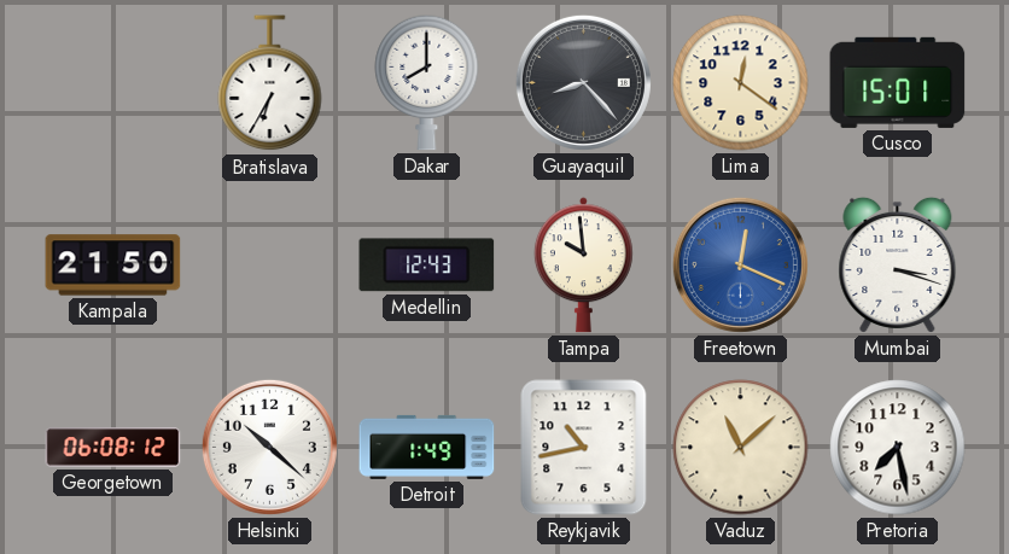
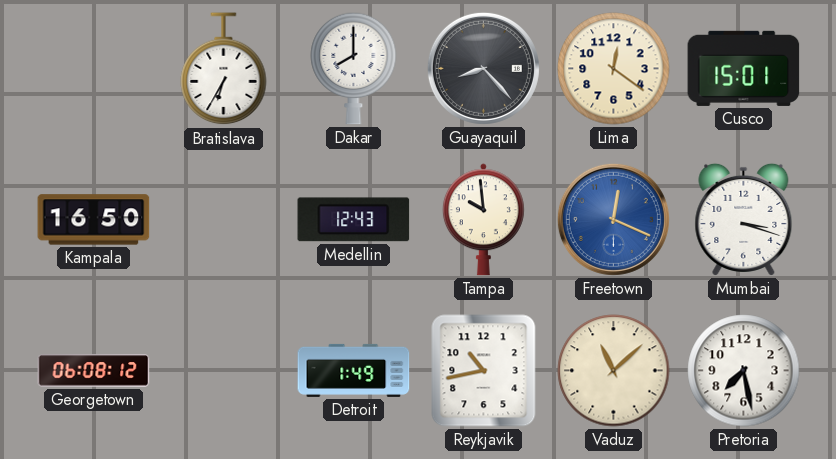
Kampala: 21:50 -> 16:50
Helsinki: 10:22 -> none
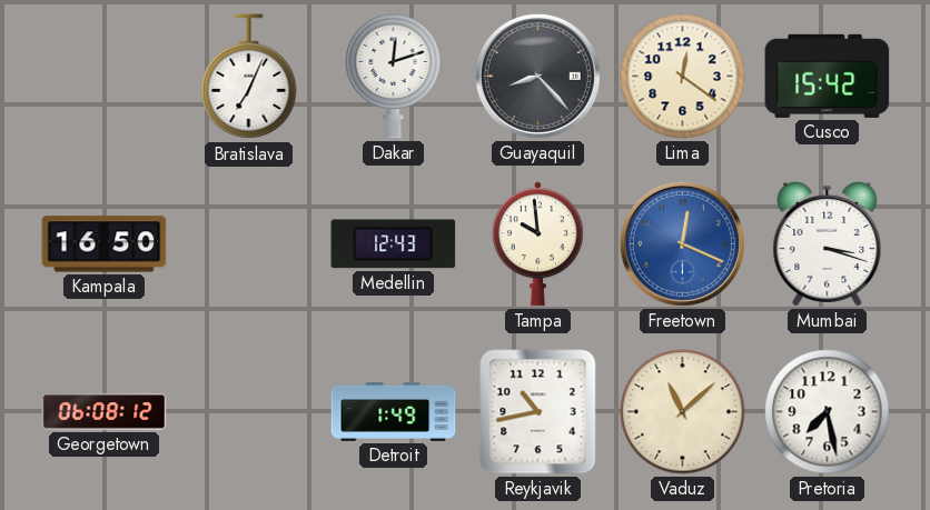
Bratislava: 6:35 -> 7:04
Dakar: 8:00 -> 12:12
Cusco: 15:01 -> 15:42
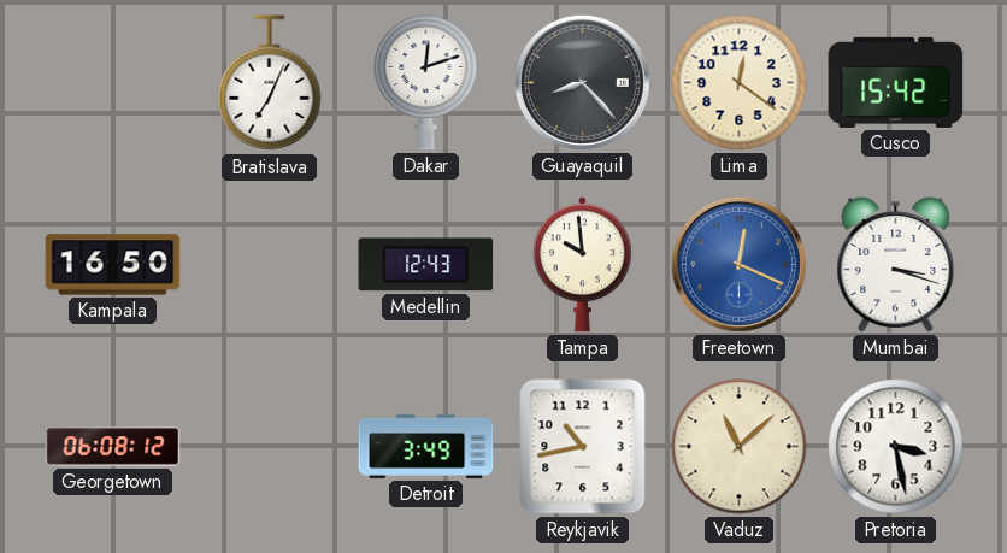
Detroit: 1:49 -> 3:49
Pretoria: 7:28 -> 3:28
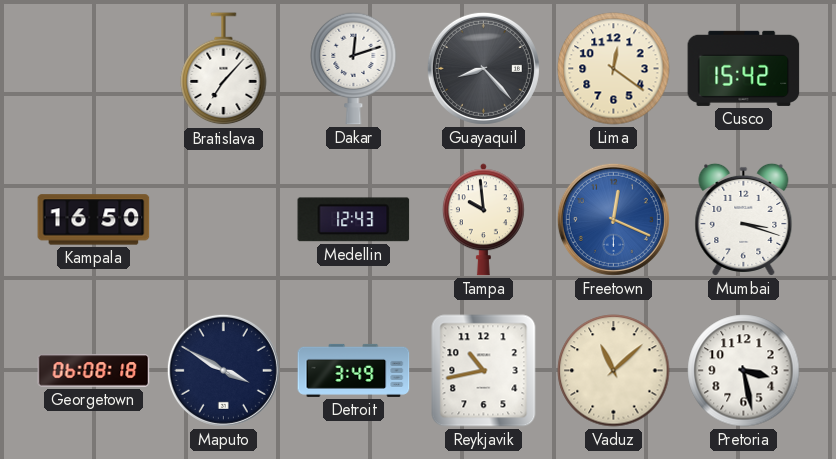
Bratislava: 7:04 -> 7:07
Georgetown: 06:08:12 -> 06:08:18
Maputo: none -> 3:50
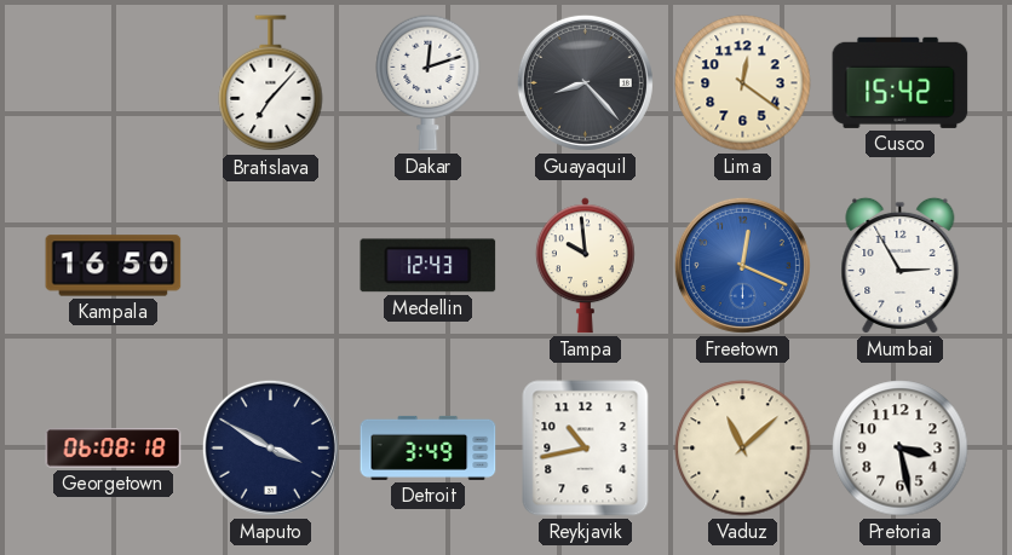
Mumbai: 3:18 -> 2:55
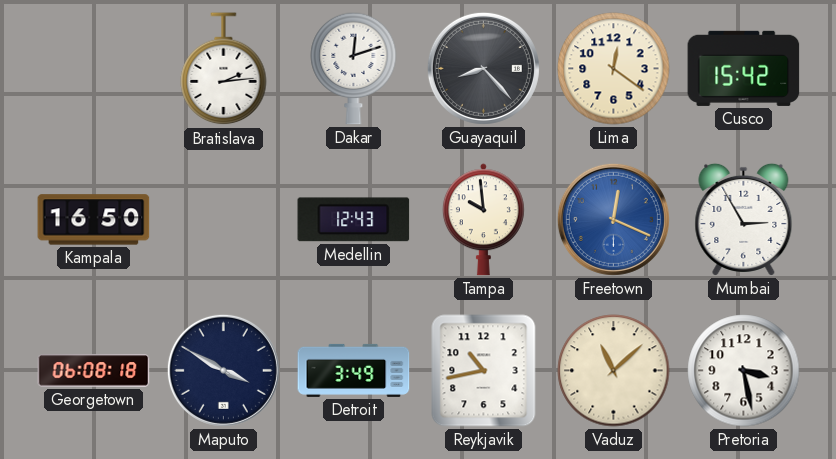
Bratislava: 7:07 -> 2:14
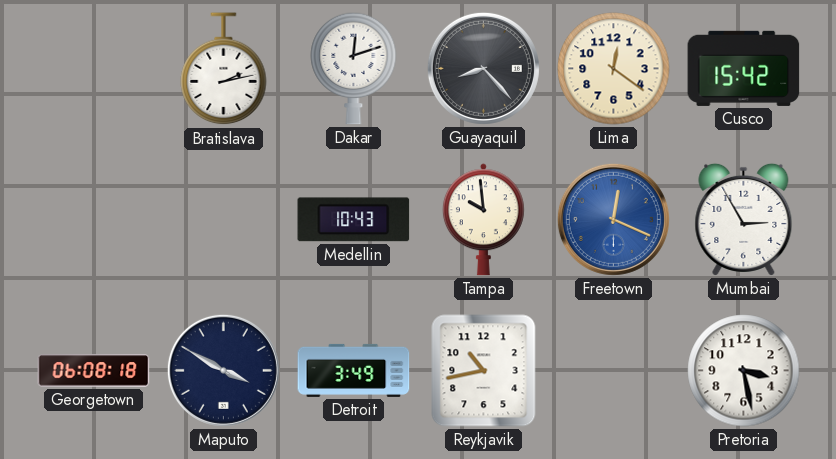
Bratislava: 2:14 -> 2:13
Kampala: 16:50 -> none
Medellin: 12:43 -> 10:43
Vaduz: 11:08 -> none
